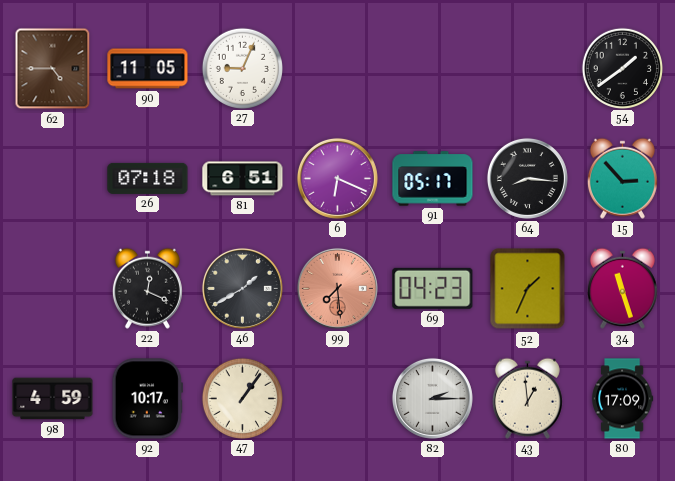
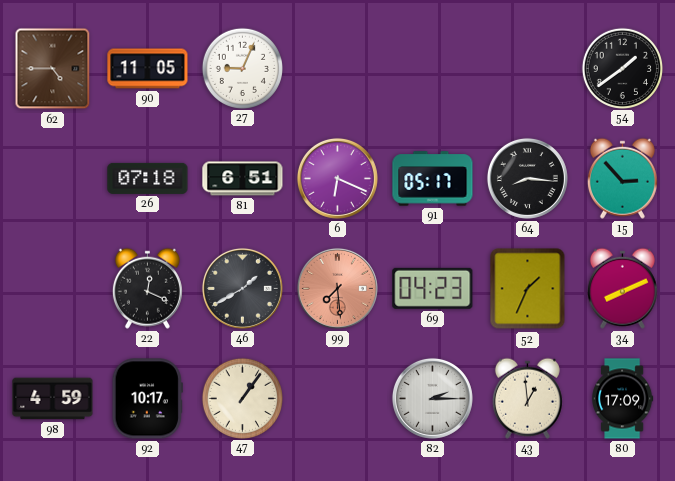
34: 11:27 -> 8:11
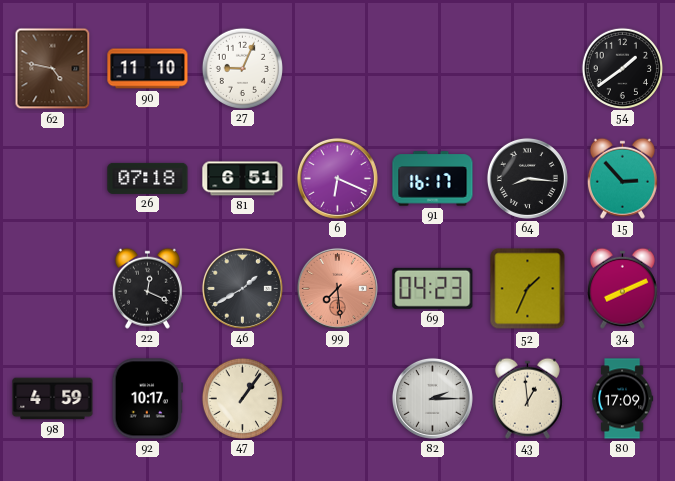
62: 4:45 -> 4:47
90: 11:05 -> 11:10
91: 05:17 -> 16:17
